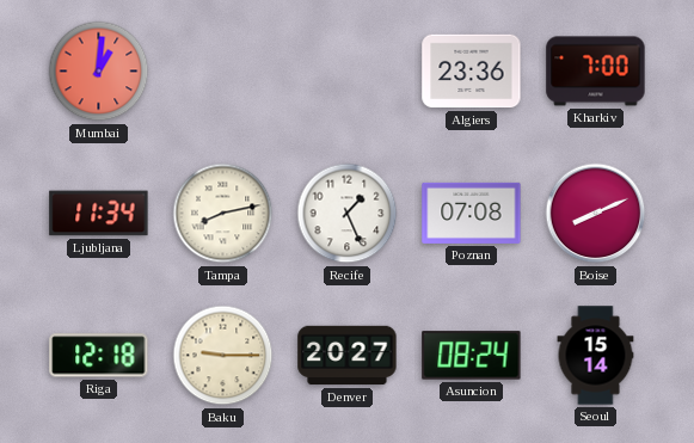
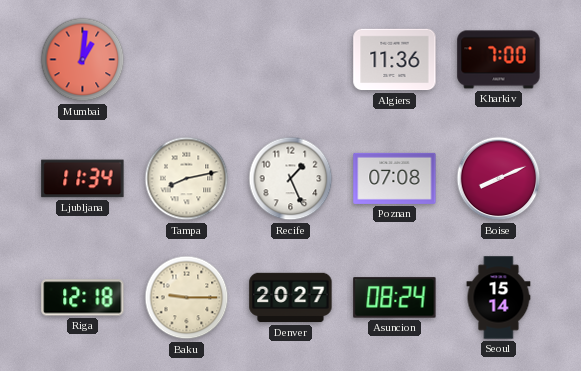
Algiers: 23:36 -> 11:36
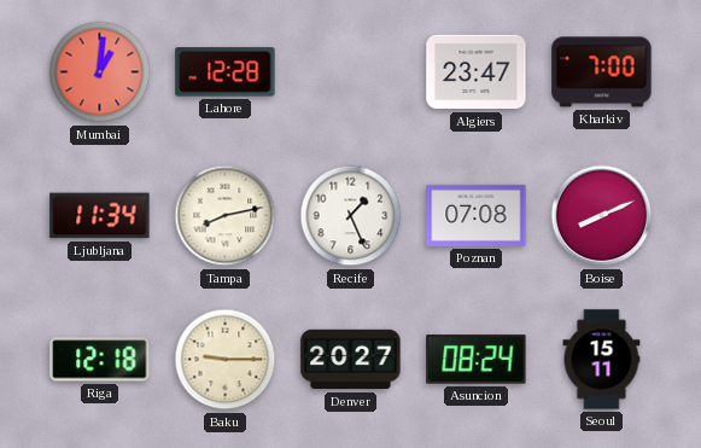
Lahore: none -> 12:28
Algiers: 11:36 -> 23:47
Seoul: 15:14 -> 15:11
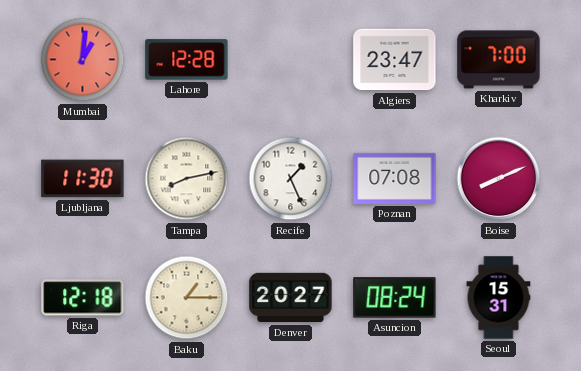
Ljubljana: 11:34 -> 11:30
Baku: 9:15 -> 1:15
Seoul: 15:11 -> 15:31
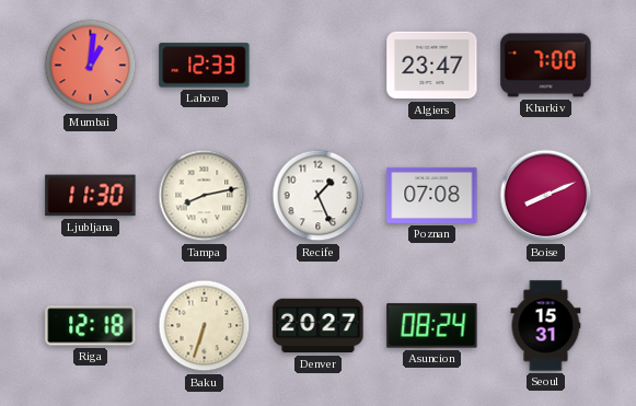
Lahore: 12:28 -> 12:33
Baku: 1:15 -> 6:33
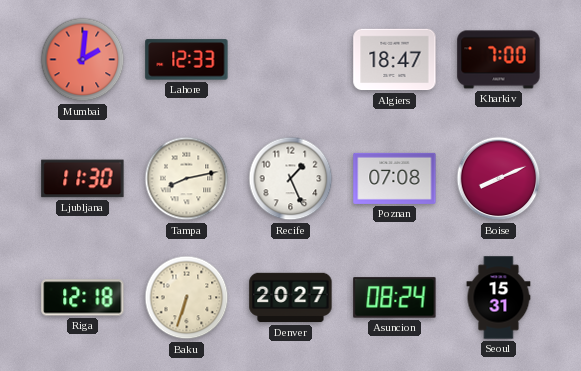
Mumbai: 1:01 -> 2:01
Algiers: 23:47 -> 18:47
